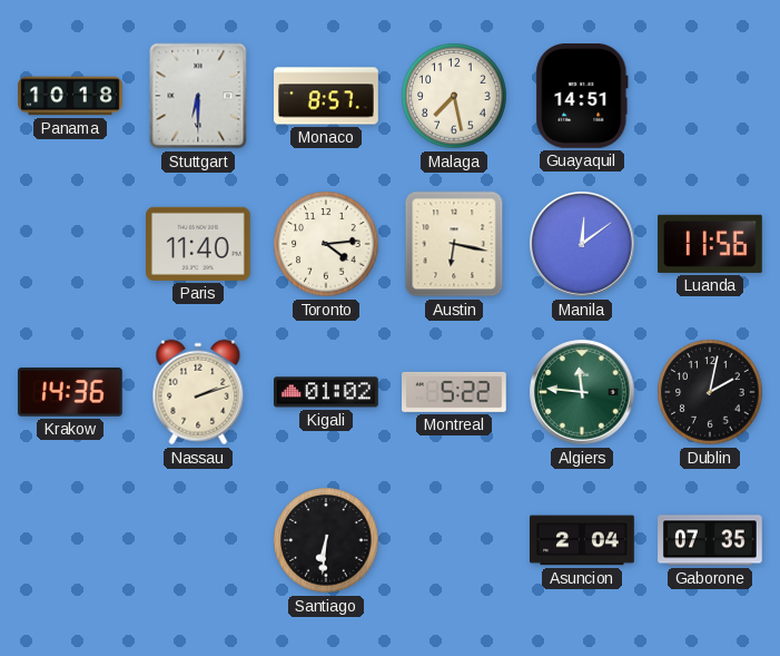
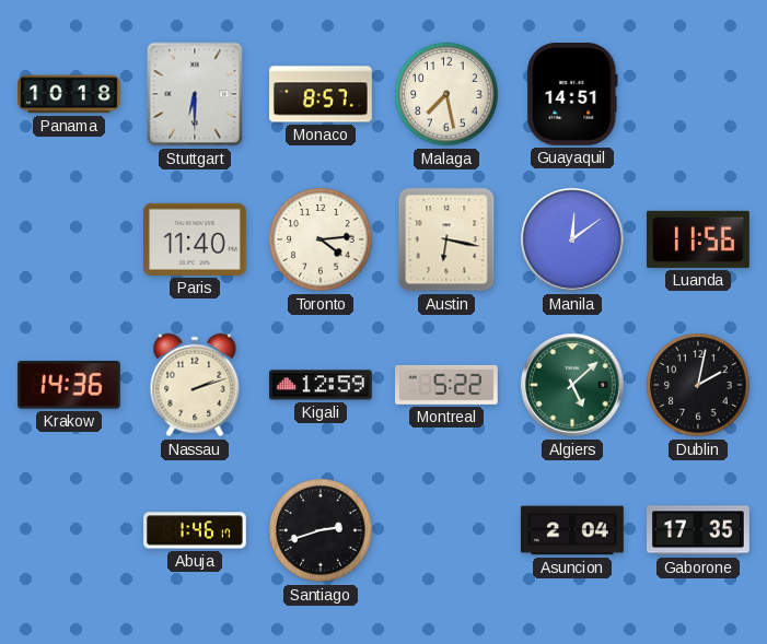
Kigali: 01:02 -> 12:59
Algiers: 11:46 -> 5:08
Abuja: none -> 1:46
Santiago: 6:31 -> 2:42
Gaborone: 07:35 -> 17:35
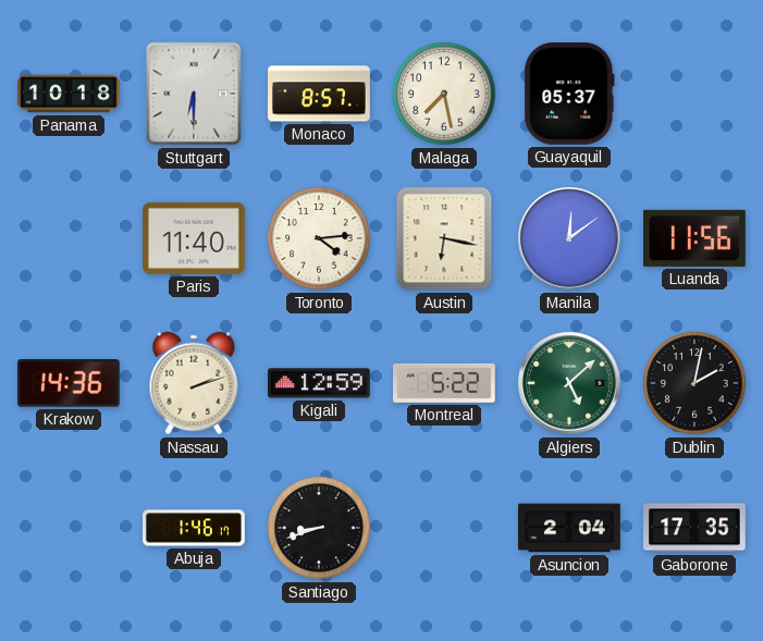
Guayaquil: 14:51 -> 05:37
Santiago: 2:42 -> 8:42
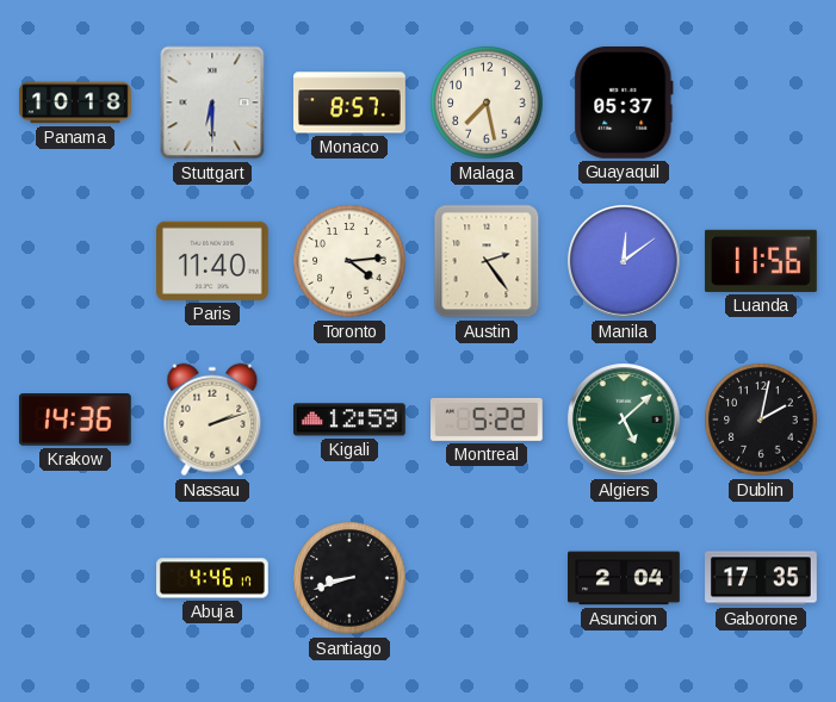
Austin: 6:17 -> 2:24
Abuja: 1:46 -> 4:46
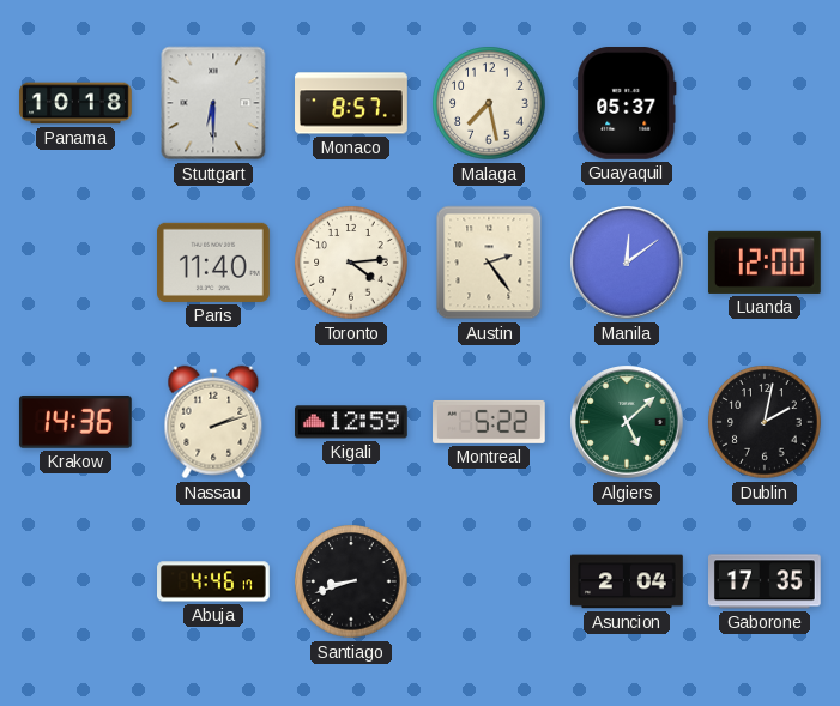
Luanda: 11:56 -> 12:00
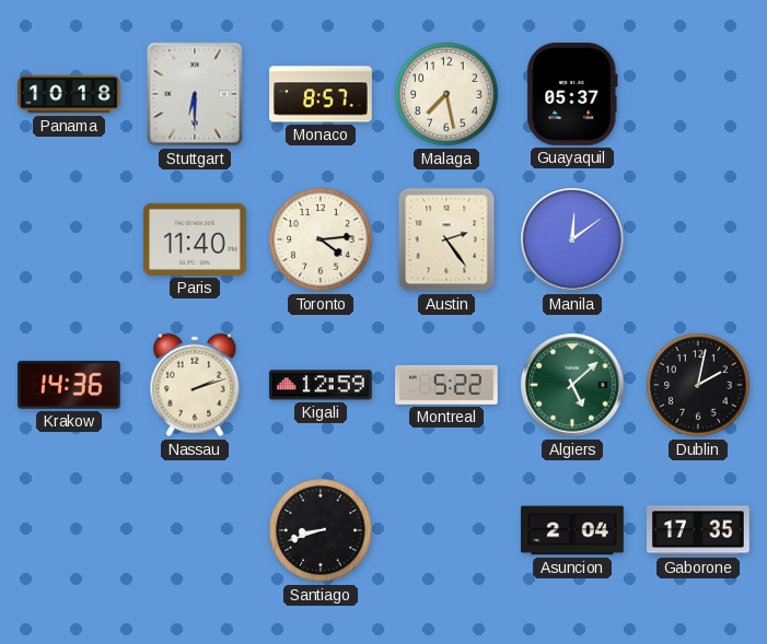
Luanda: 12:00 -> none
Abuja: 4:46 -> none
